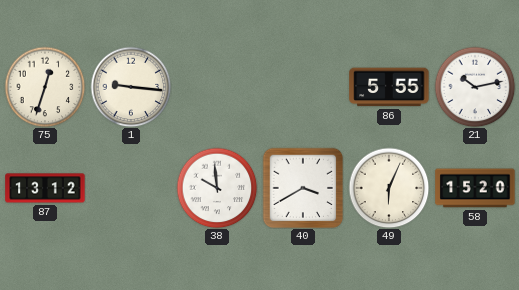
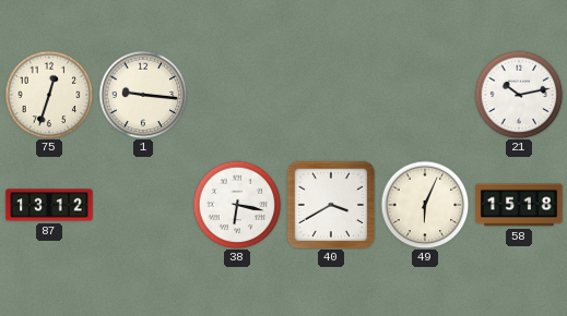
86: 5:55 -> none
38: 9:59 -> 6:17
58: 15:20 -> 15:18
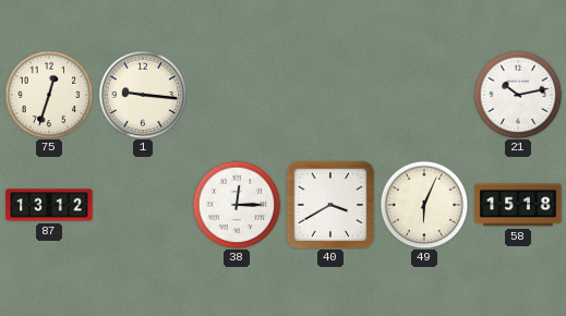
38: 6:17 -> 12:15
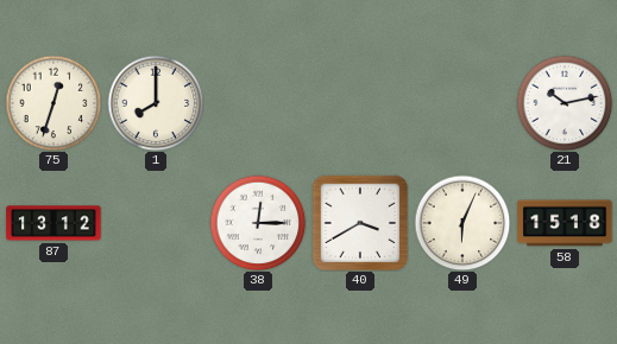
1: 9:16 -> 8:00
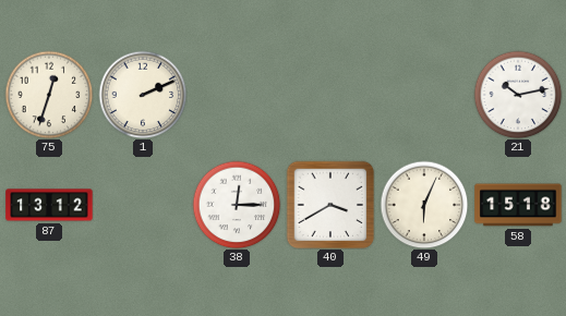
1: 8:00 -> 2:11
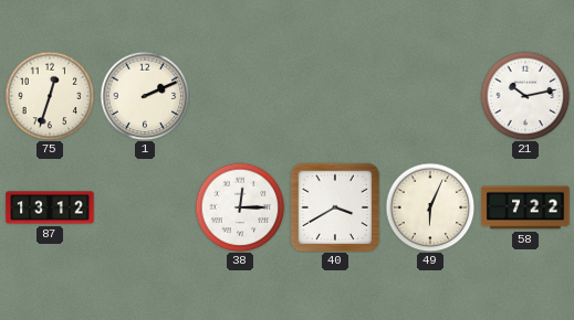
58: 15:18 -> 7:22
